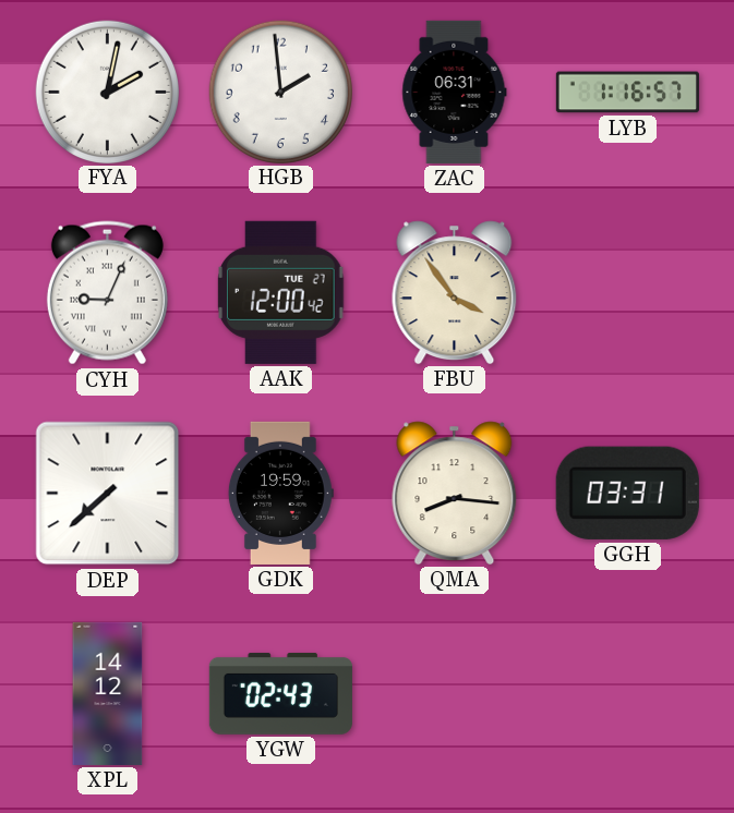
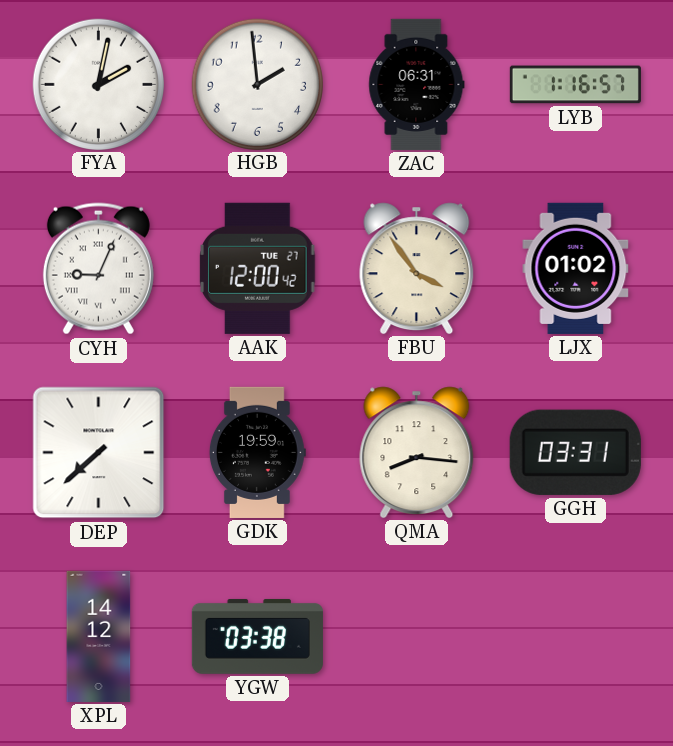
LJX: none -> 01:02
YGW: 02:43 -> 03:38
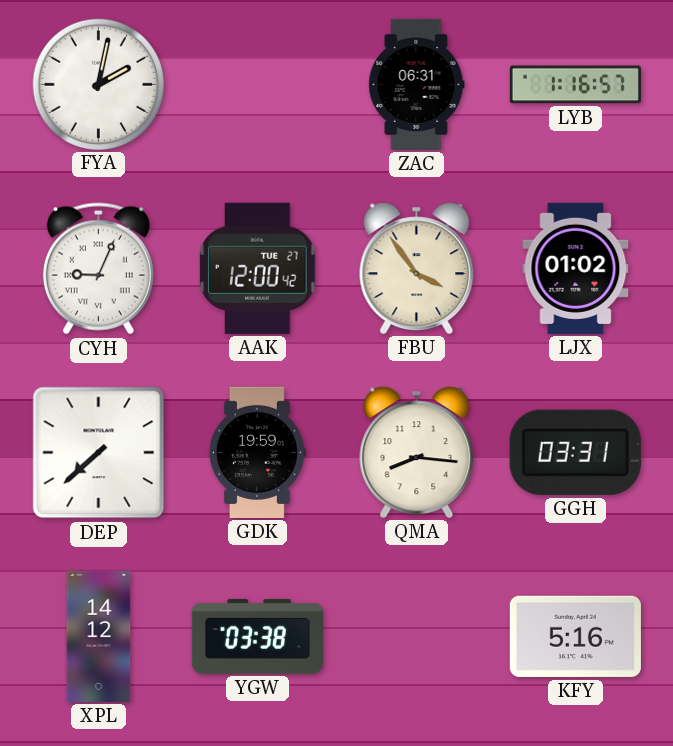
HGB: 1:59 -> none
KFY: none -> 5:16
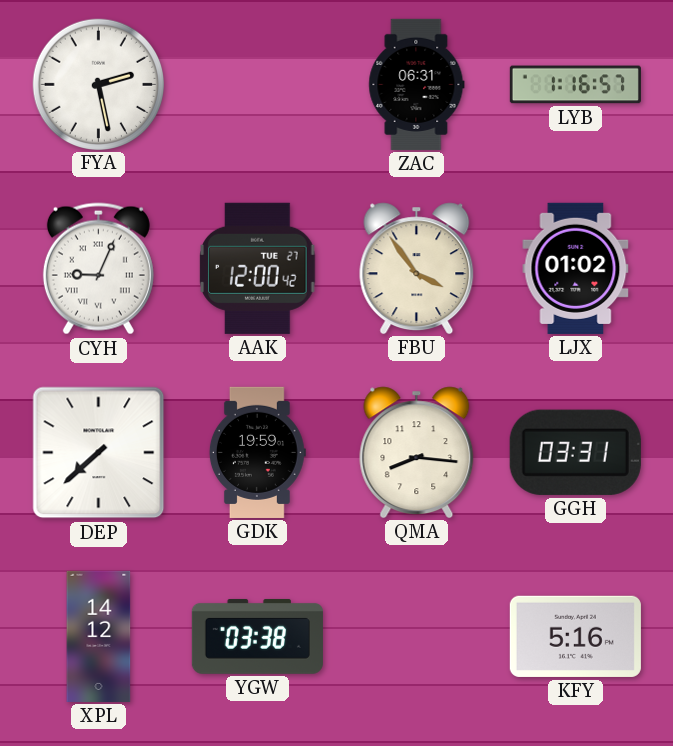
FYA: 2:02 -> 2:28
